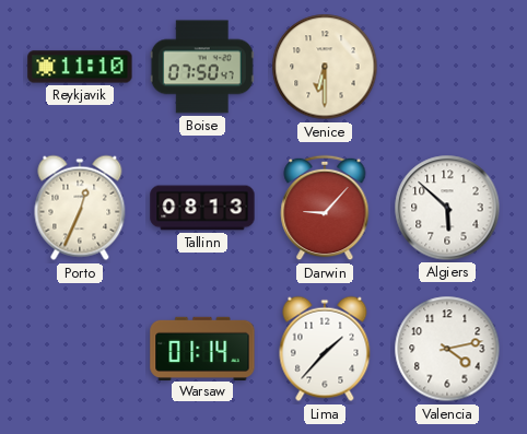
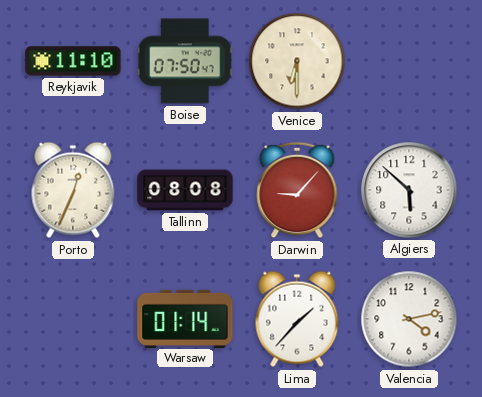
Tallinn: 08:13 -> 08:08
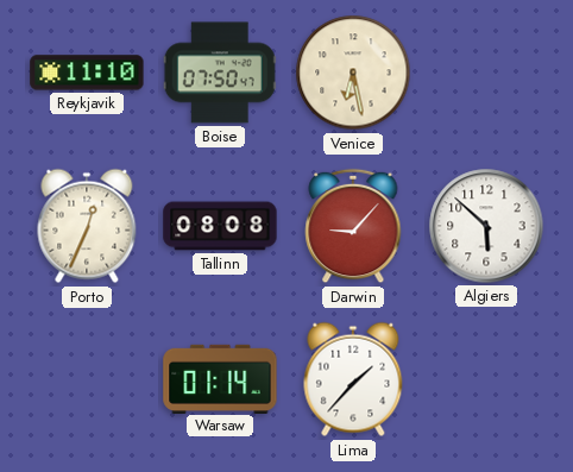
Venice: 6:30 -> 6:28
Valencia: 4:13 -> none
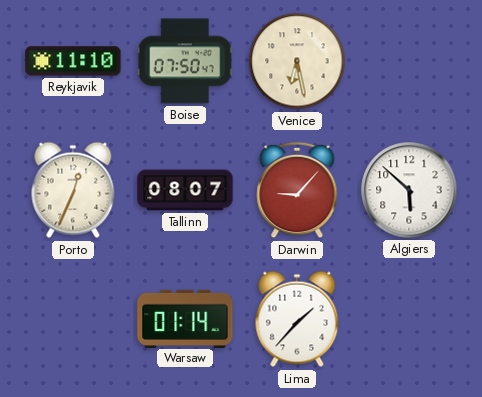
Tallinn: 08:08 -> 08:07
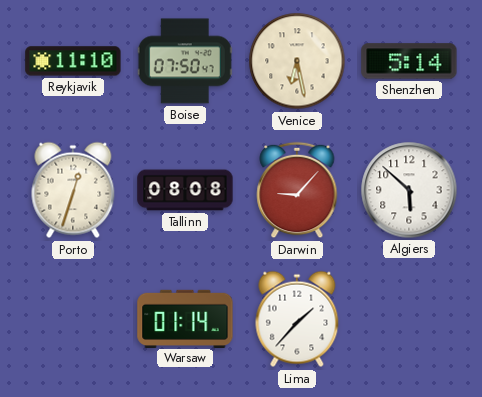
Shenzhen: none -> 5:14
Porto: 12:34 -> 12:33
Tallinn: 08:07 -> 08:08
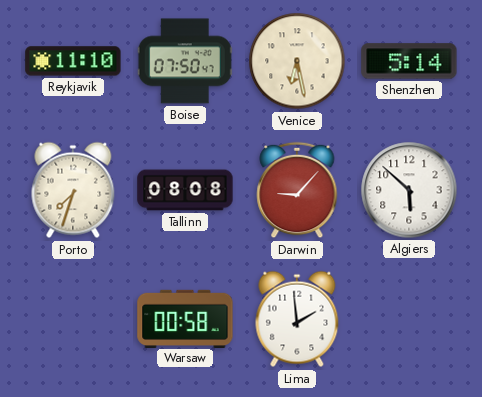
Porto: 12:33 -> 7:33
Warsaw: 01:14 -> 00:58
Lima: 1:37 -> 1:59
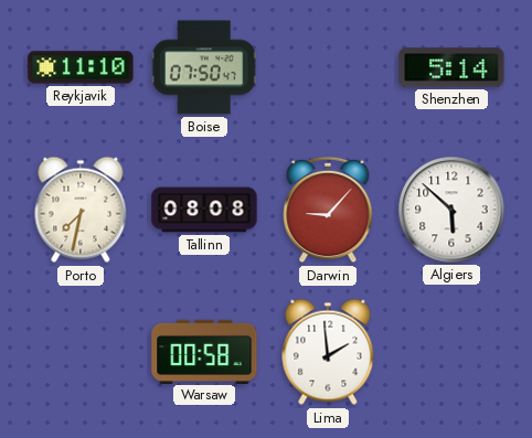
Venice: 6:28 -> none
Porto: 7:33 -> 7:32
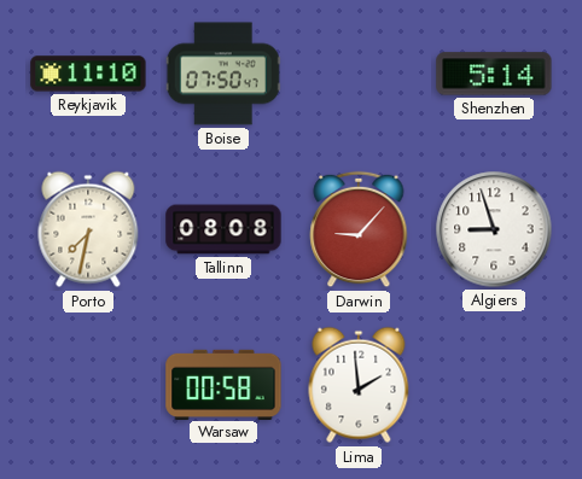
Algiers: 5:52 -> 8:57
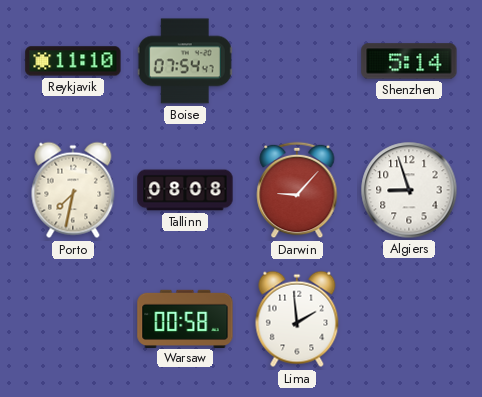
Boise: 07:50 -> 07:54
